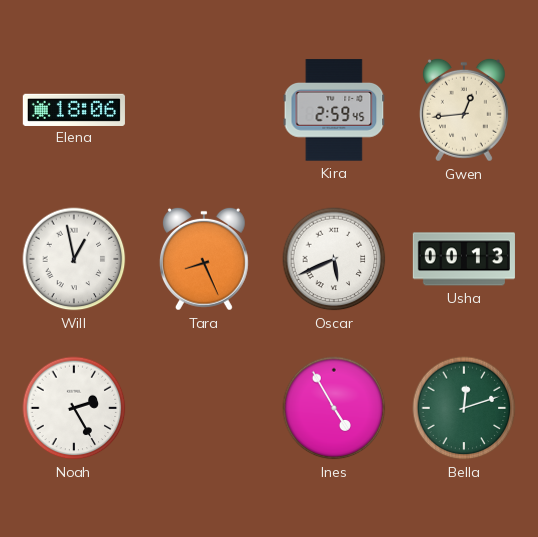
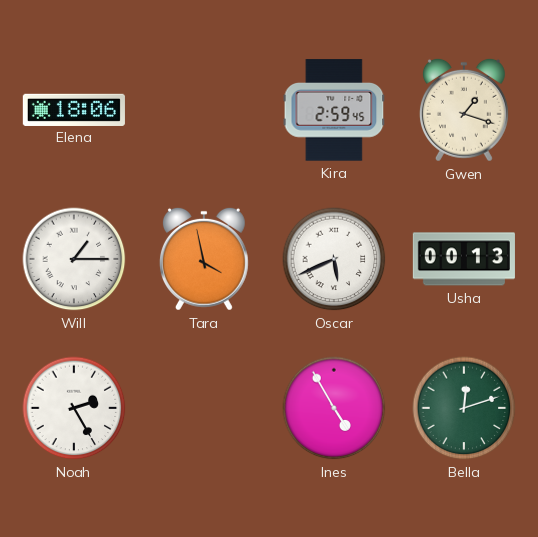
Gwen: 12:44 -> 1:18
Will: 12:58 -> 1:15
Tara: 8:26 -> 3:58
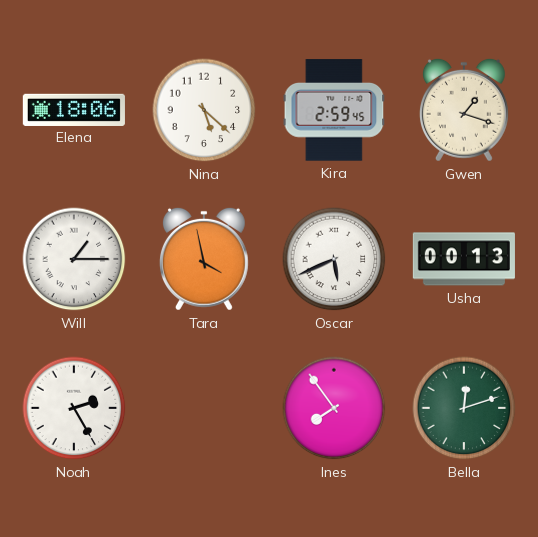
Nina: none -> 5:22
Ines: 4:55 -> 7:54
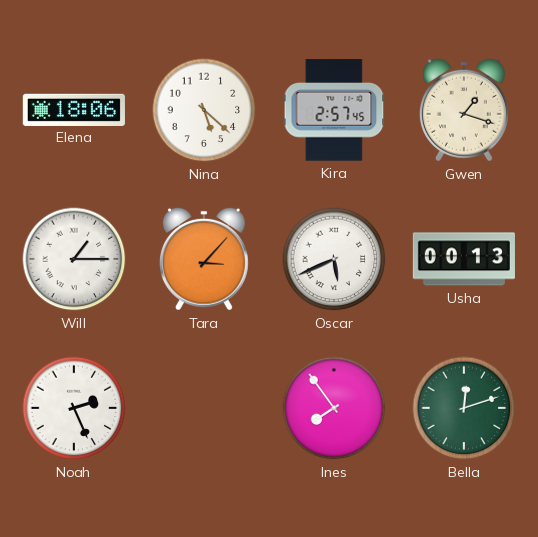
Kira: 2:59 -> 2:57
Tara: 3:58 -> 3:07
Noah: 2:25 -> 2:26
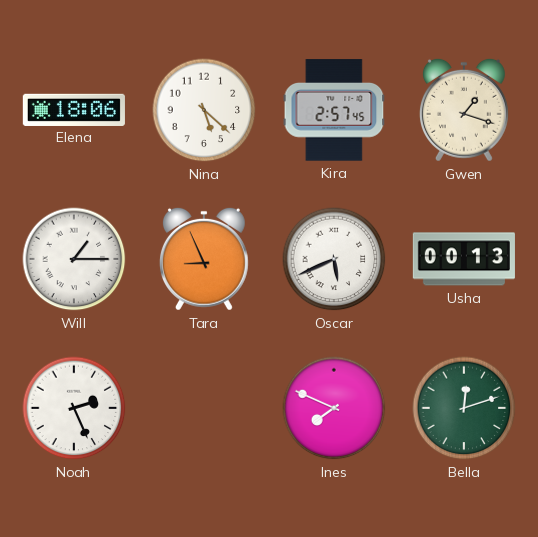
Tara: 3:07 -> 8:56
Ines: 7:54 -> 7:49
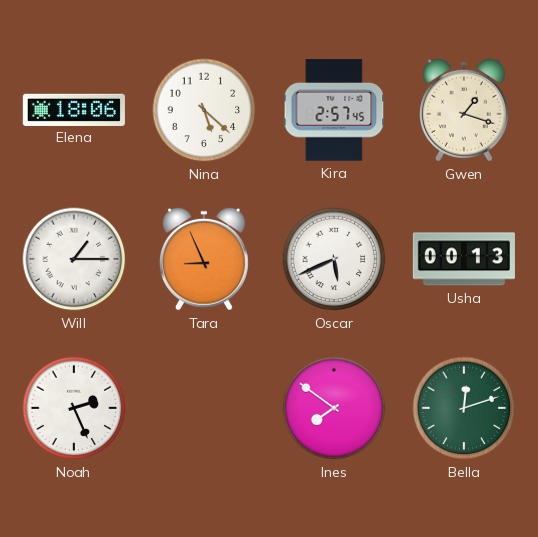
Ines: 7:49 -> 7:51
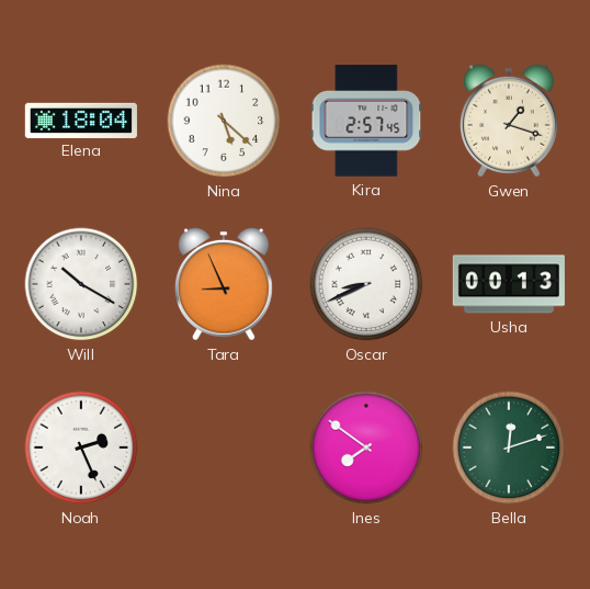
Elena: 18:06 -> 18:04
Will: 1:15 -> 10:20
Oscar: 5:41 -> 8:41
